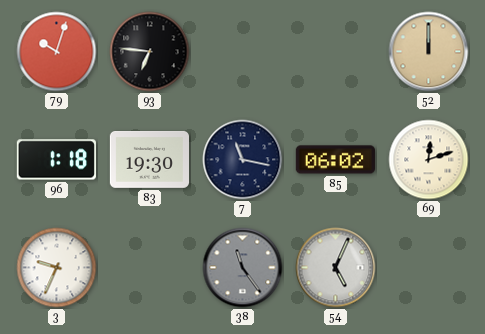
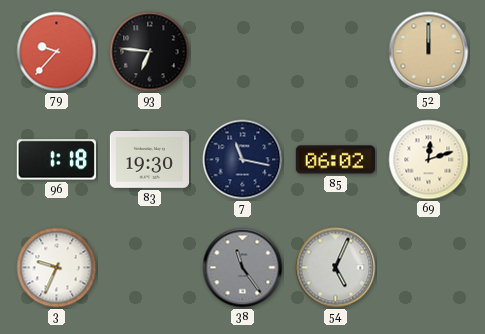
79: 10:03 -> 9:37
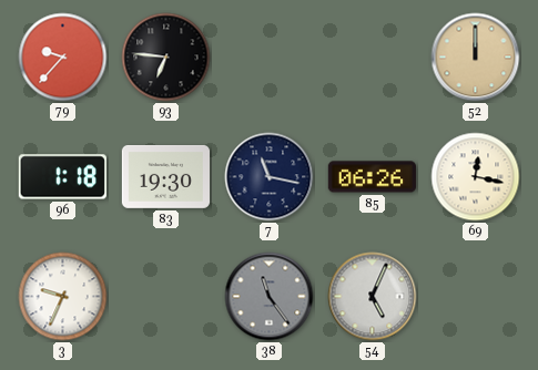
85: 06:02 -> 06:26
69: 12:12 -> 12:17
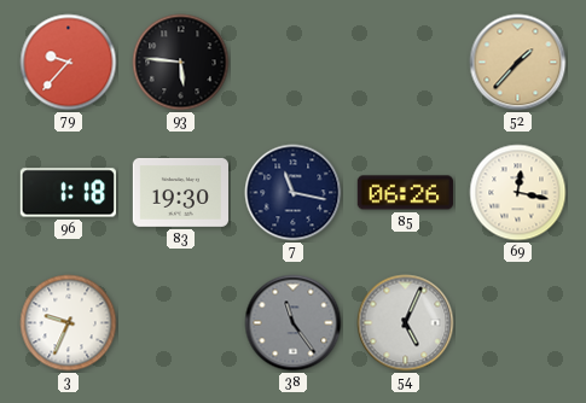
93: 6:46 -> 5:46
52: 12:00 -> 1:37
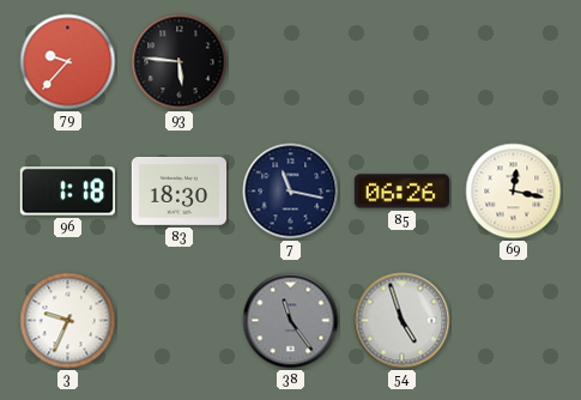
52: 1:37 -> none
83: 19:30 -> 18:30
54: 5:04 -> 4:57
